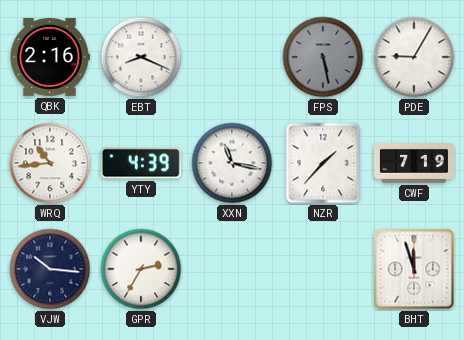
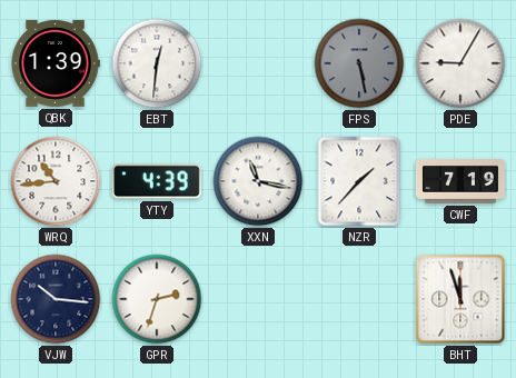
QBK: 2:16 -> 1:39
EBT: 8:19 -> 12:31
GPR: 2:35 -> 2:33
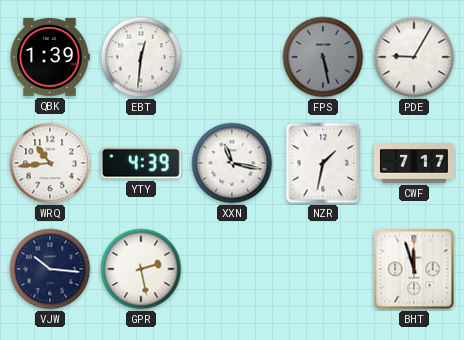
NZR: 1:37 -> 1:32
CWF: 7:19 -> 7:17
GPR: 2:33 -> 2:28
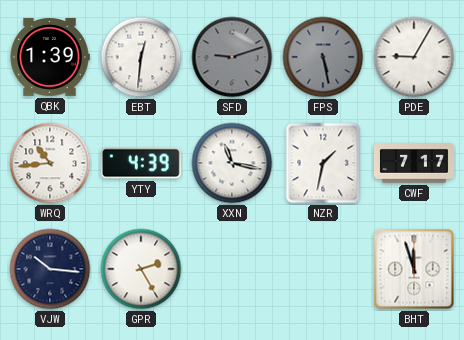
SFD: none -> 9:12
GPR: 2:28 -> 2:25
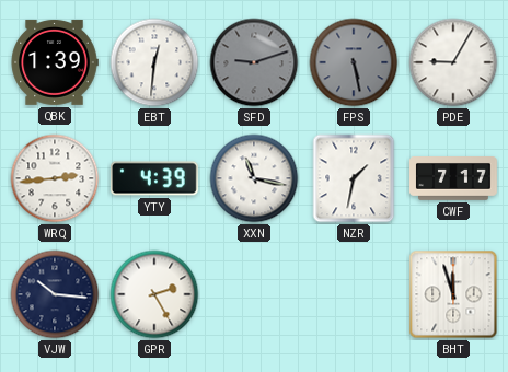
WRQ: 10:44 -> 2:44
